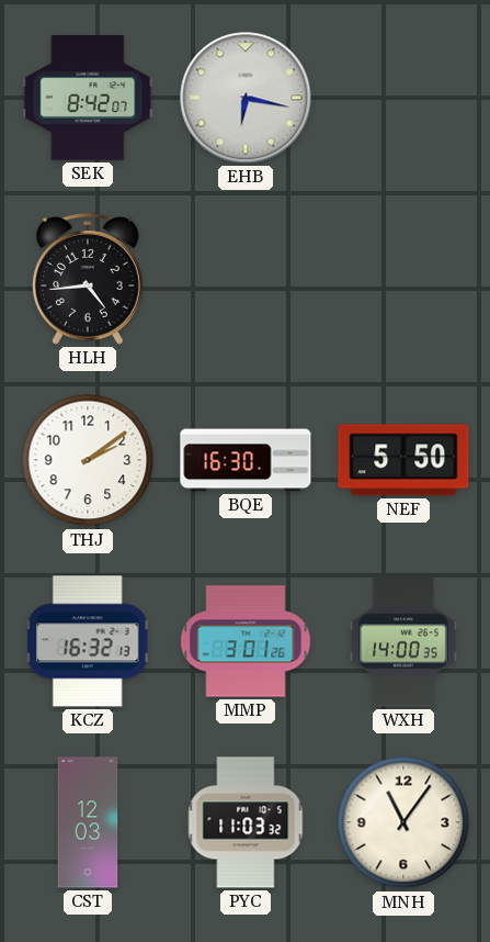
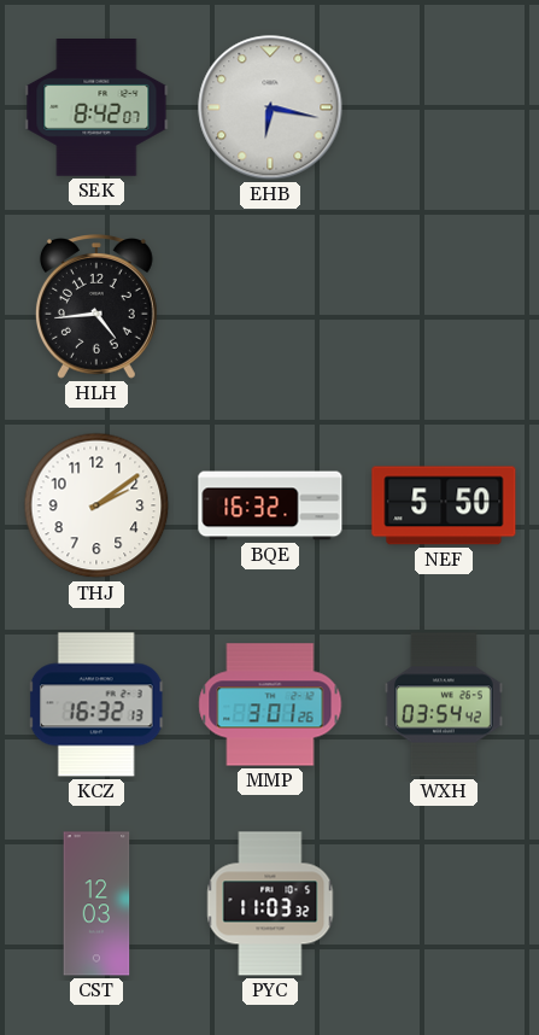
BQE: 16:30 -> 16:32
WXH: 14:00 -> 03:54
MNH: 11:06 -> none
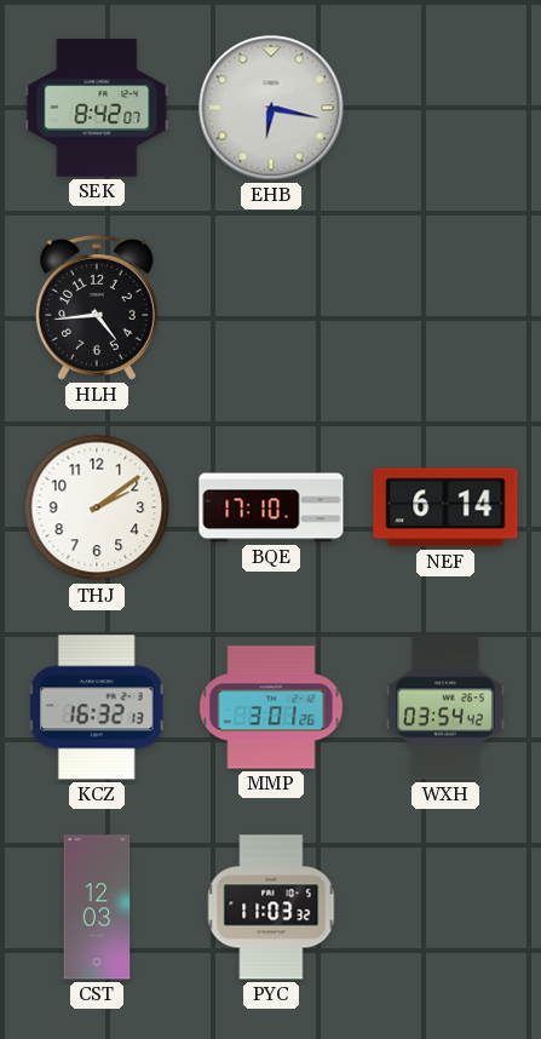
BQE: 16:32 -> 17:10
NEF: 5:50 -> 6:14
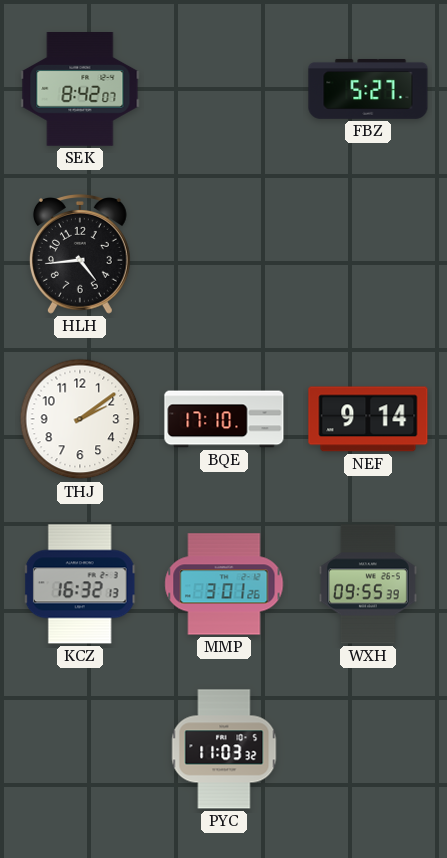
EHB: 6:17 -> none
FBZ: none -> 5:27
NEF: 6:14 -> 9:14
WXH: 03:54 -> 09:55
CST: 12:03 -> none
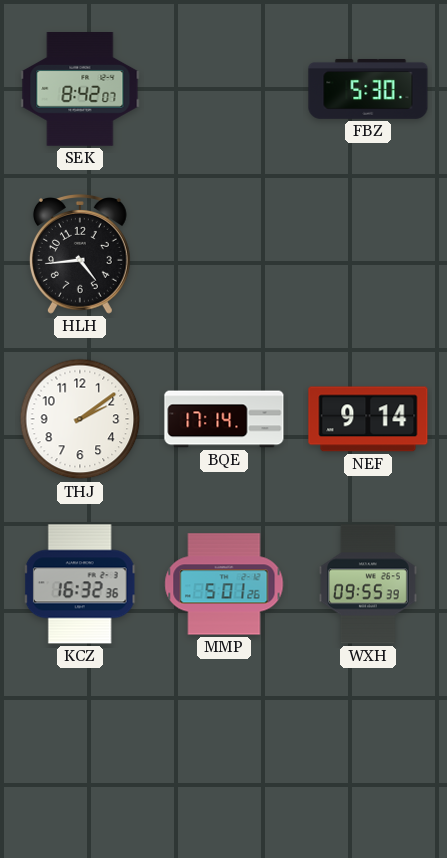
FBZ: 5:27 -> 5:30
BQE: 17:10 -> 17:14
KCZ: 16:32:13 -> 16:32:36
MMP: 3:01 -> 5:01
PYC: 11:03 -> none
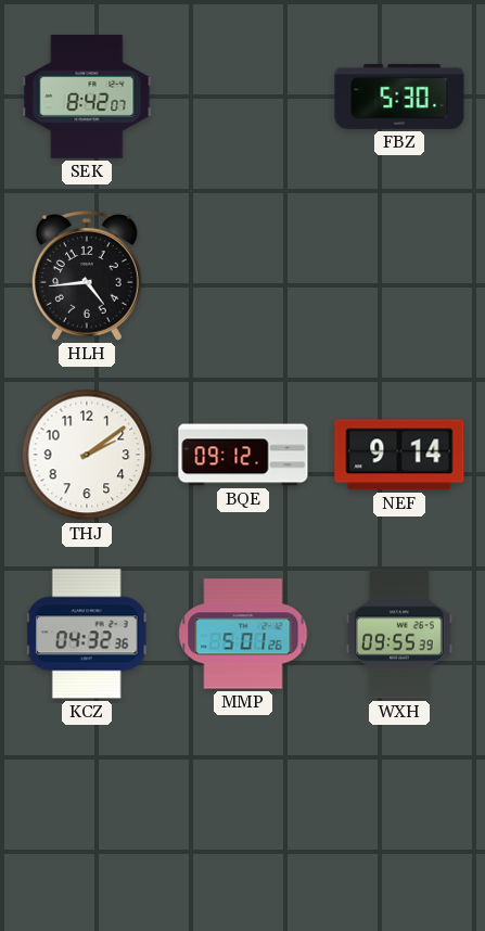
BQE: 17:14 -> 09:12
KCZ: 16:32 -> 04:32
